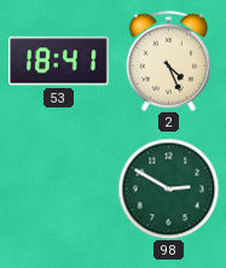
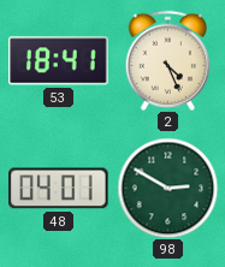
48: none -> 04:01
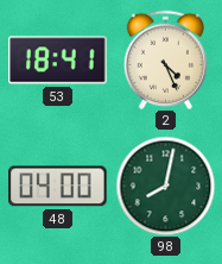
48: 04:01 -> 04:00
98: 2:50 -> 8:02
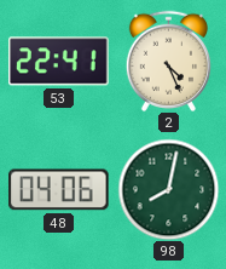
53: 18:41 -> 22:41
48: 04:00 -> 04:06
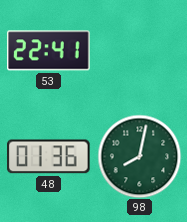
2: 4:26 -> none
48: 04:06 -> 01:36
